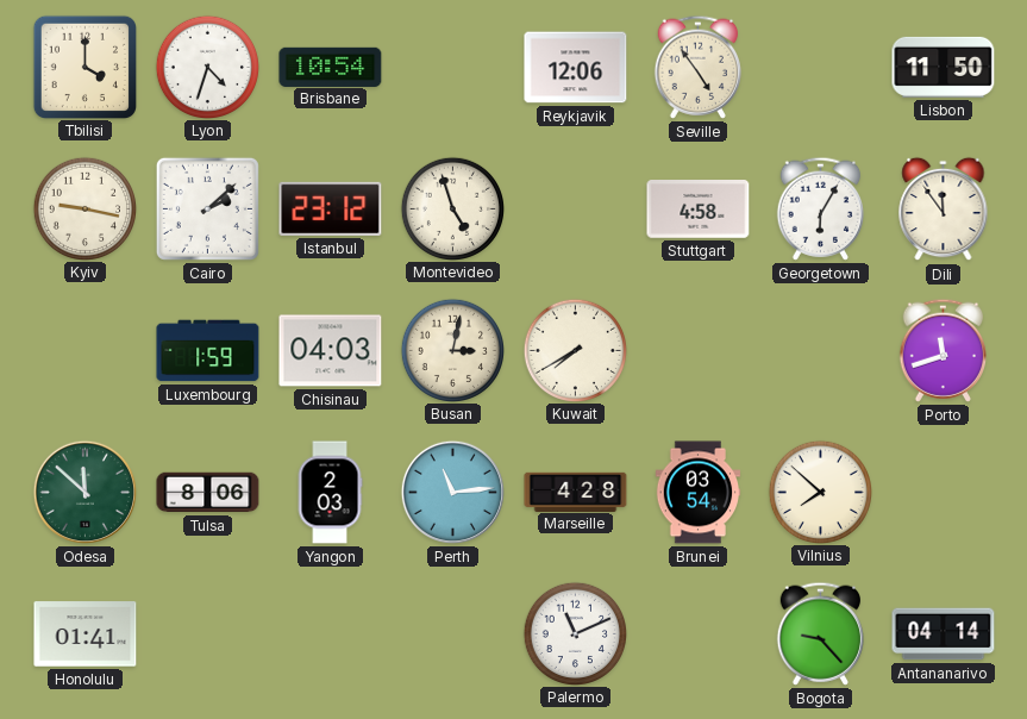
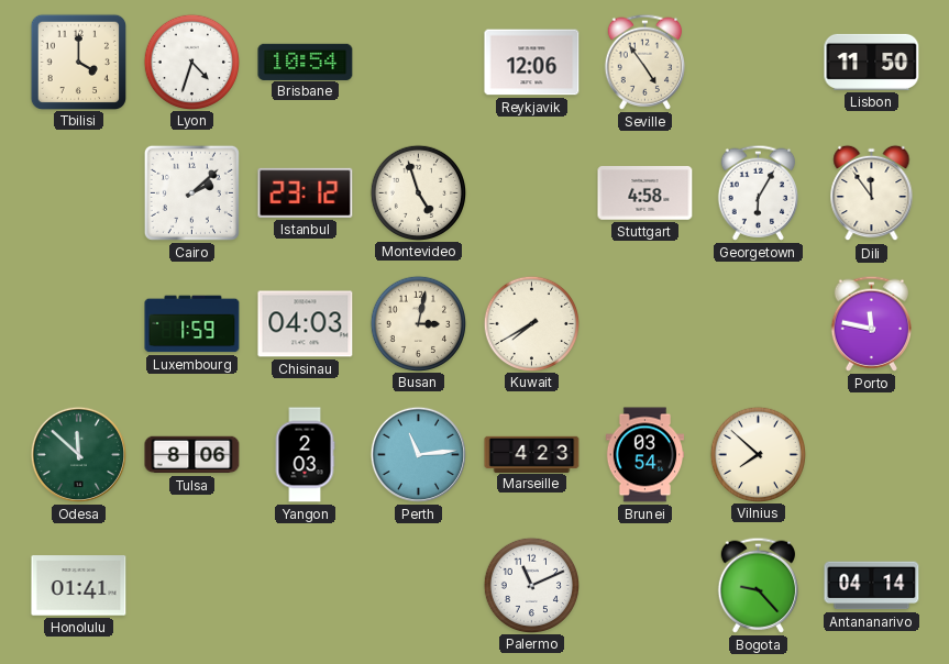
Kyiv: 9:17 -> none
Porto: 11:42 -> 11:47
Marseille: 4:28 -> 4:23
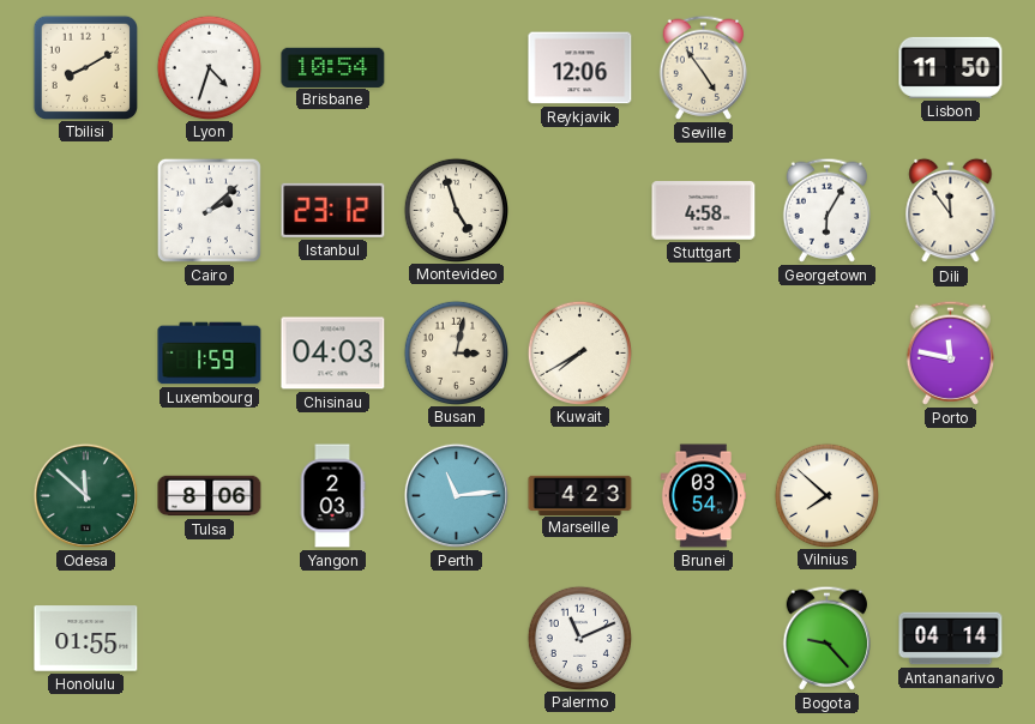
Tbilisi: 4:00 -> 8:10
Honolulu: 01:41 -> 01:55
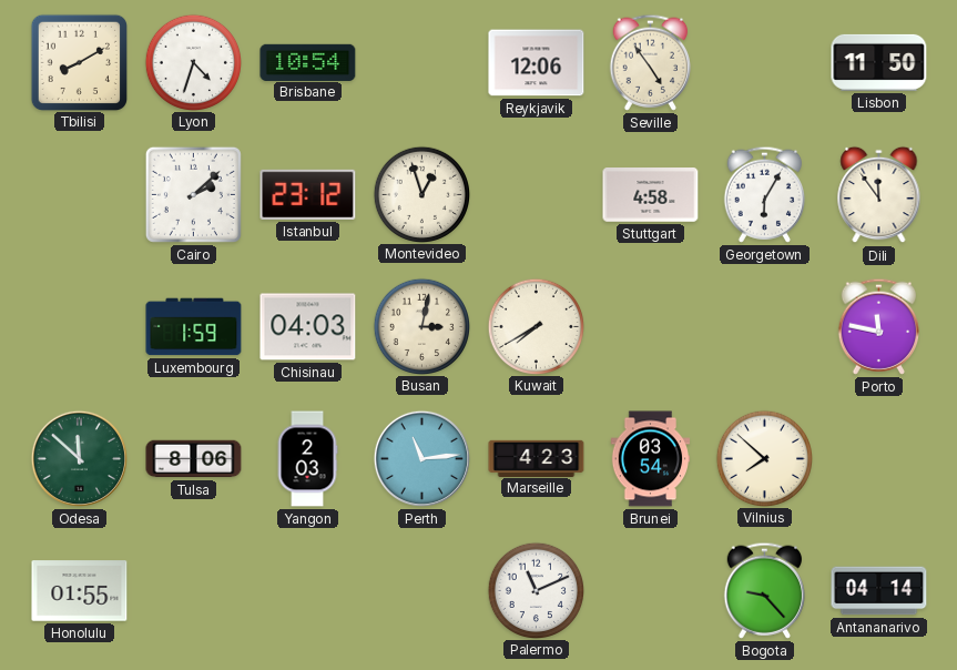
Montevideo: 4:57 -> 12:57
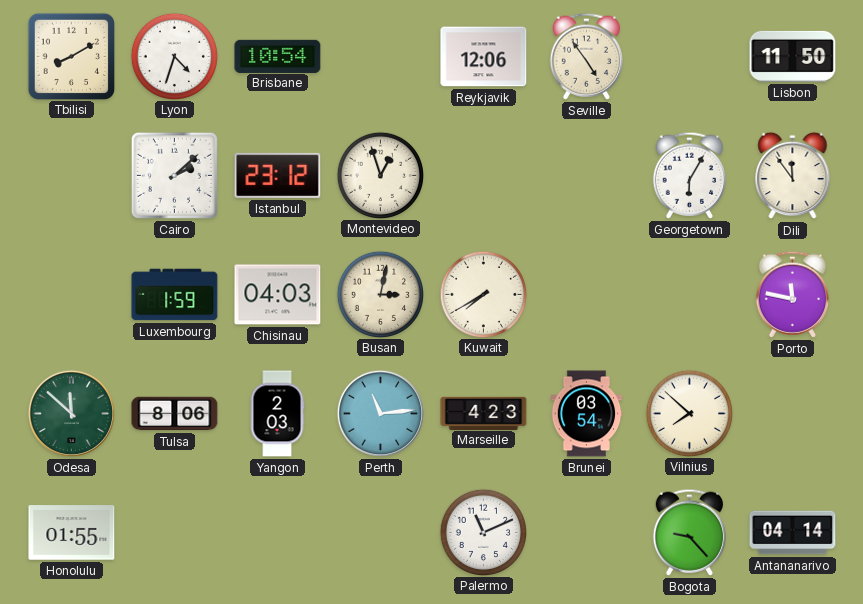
Stuttgart: 4:58 -> none
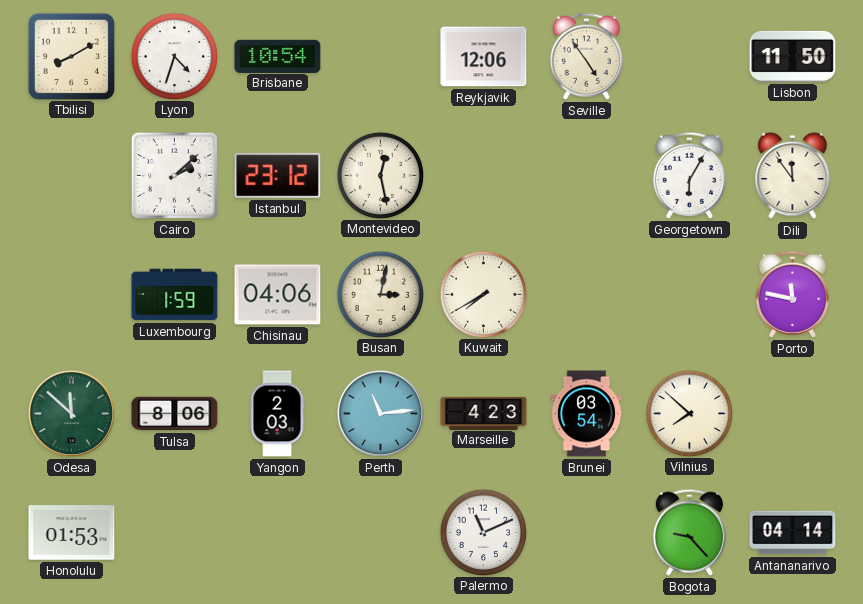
Montevideo: 12:57 -> 12:28
Chisinau: 04:03 -> 04:06
Honolulu: 01:55 -> 01:53
